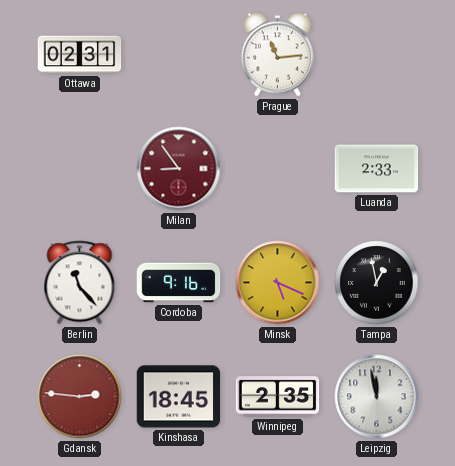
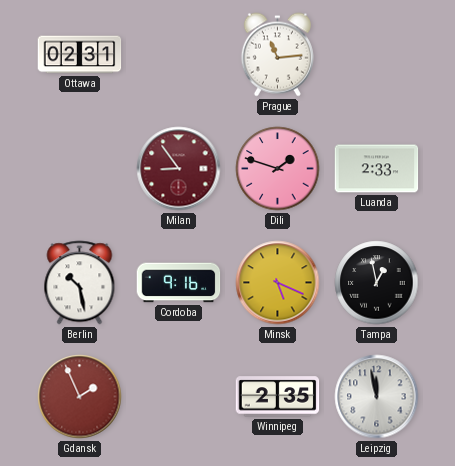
Dili: none -> 1:48
Berlin: 11:23 -> 10:28
Gdansk: 2:46 -> 1:56
Kinshasa: 18:45 -> none
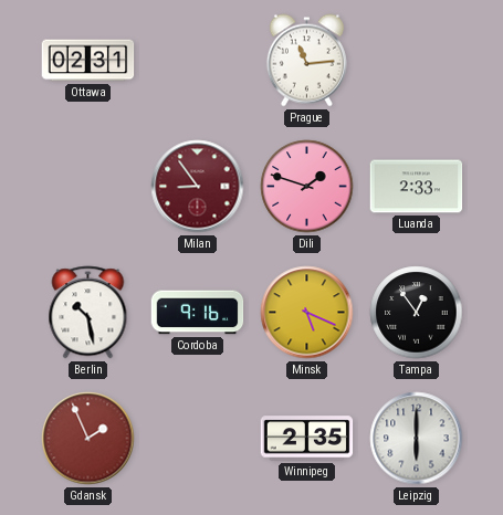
Tampa: 12:58 -> 12:54
Leipzig: 11:58 -> 6:00
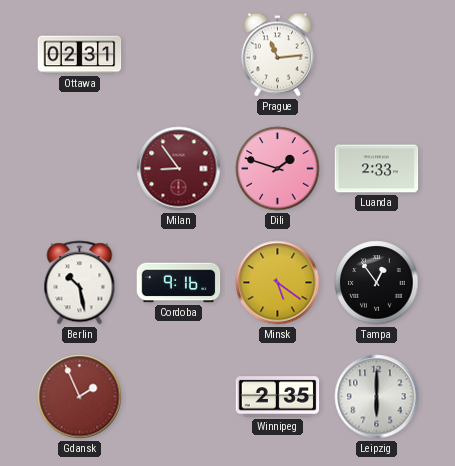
Minsk: 5:19 -> 5:21
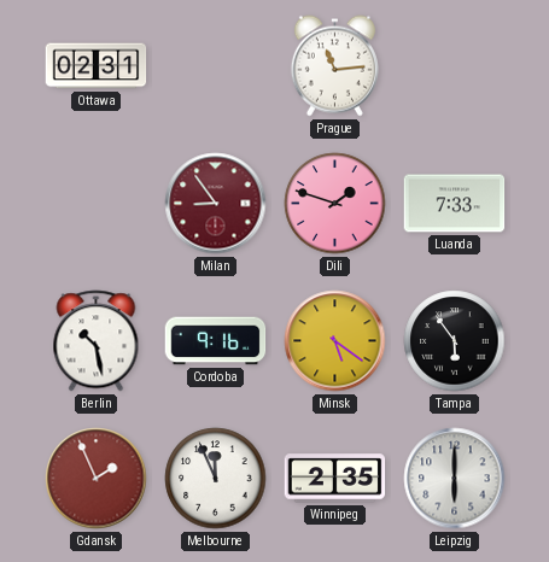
Luanda: 2:33 -> 7:33
Tampa: 12:54 -> 5:54
Melbourne: none -> 11:56
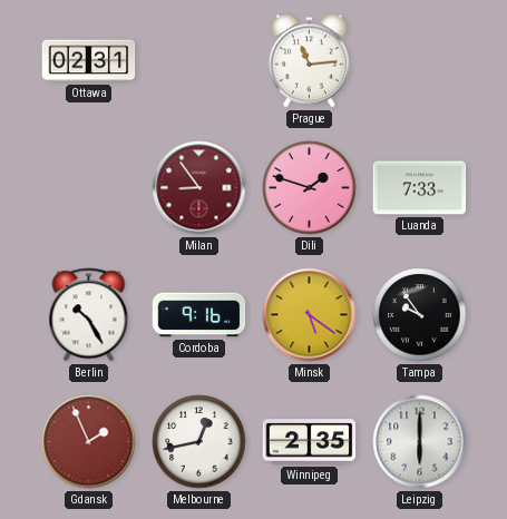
Berlin: 10:28 -> 10:25
Tampa: 5:54 -> 9:54
Melbourne: 11:56 -> 12:43
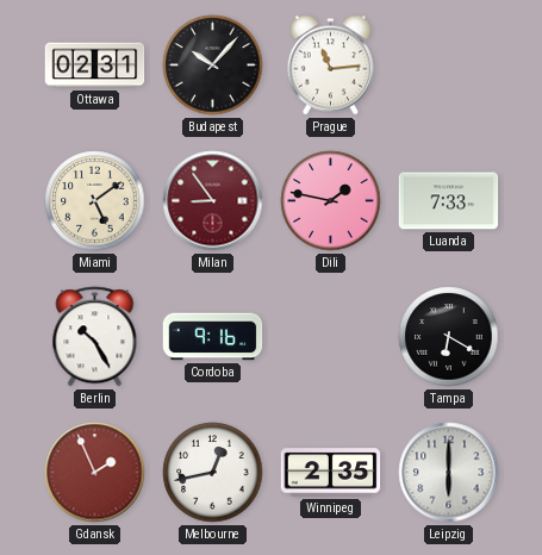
Budapest: none -> 10:07
Miami: none -> 5:09
Dili: 1:48 -> 1:47
Minsk: 5:21 -> none
Tampa: 9:54 -> 6:20
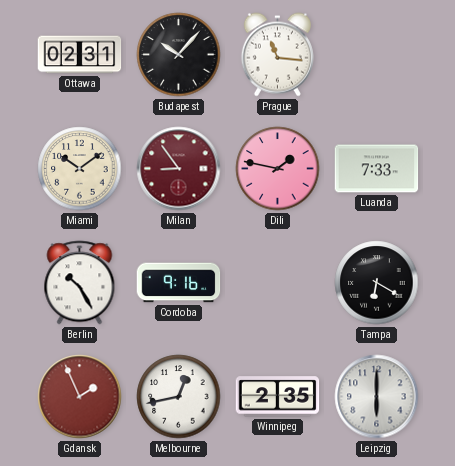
Prague: 11:14 -> 11:16
Miami: 5:09 -> 10:09
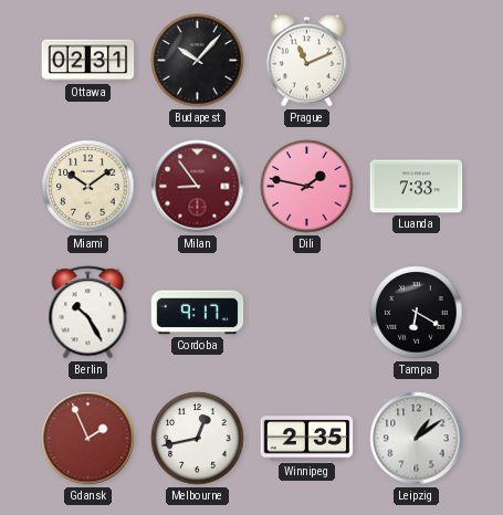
Prague: 11:16 -> 11:11
Cordoba: 9:16 -> 9:17
Leipzig: 6:00 -> 1:09
